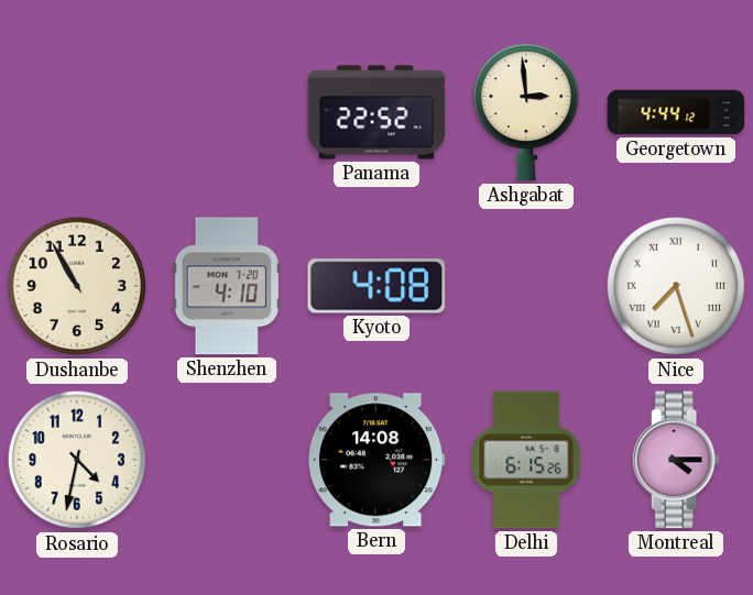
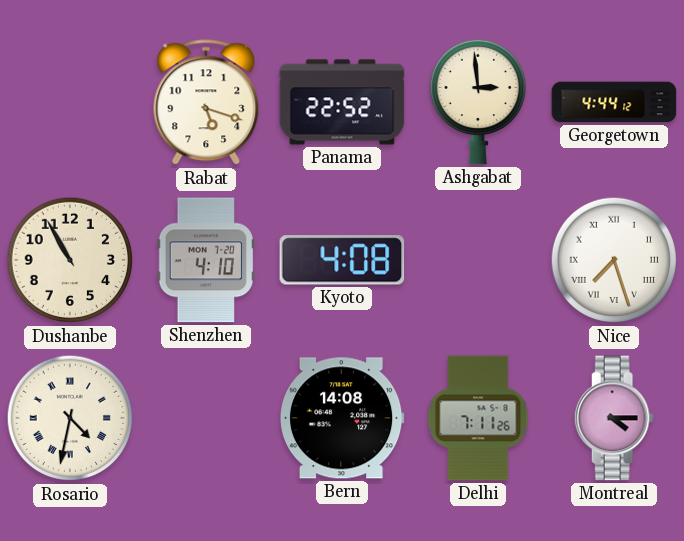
Rabat: none -> 5:18
Rosario numerals: Arabic -> Roman
Delhi: 6:15 -> 7:11
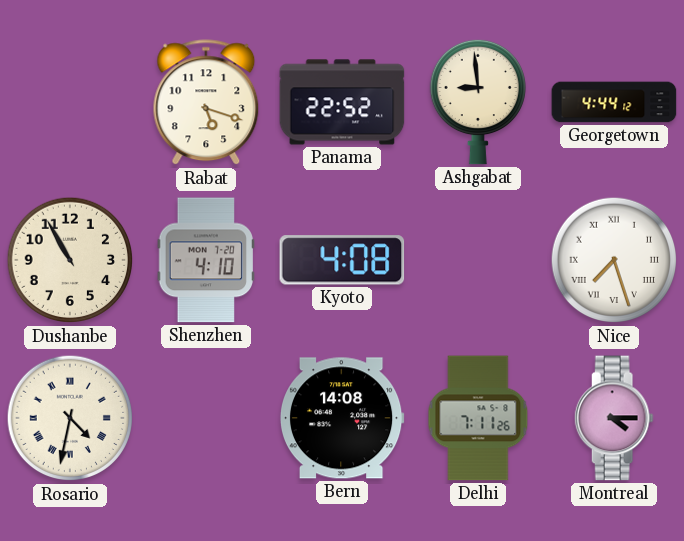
Ashgabat: 2:59 -> 8:59
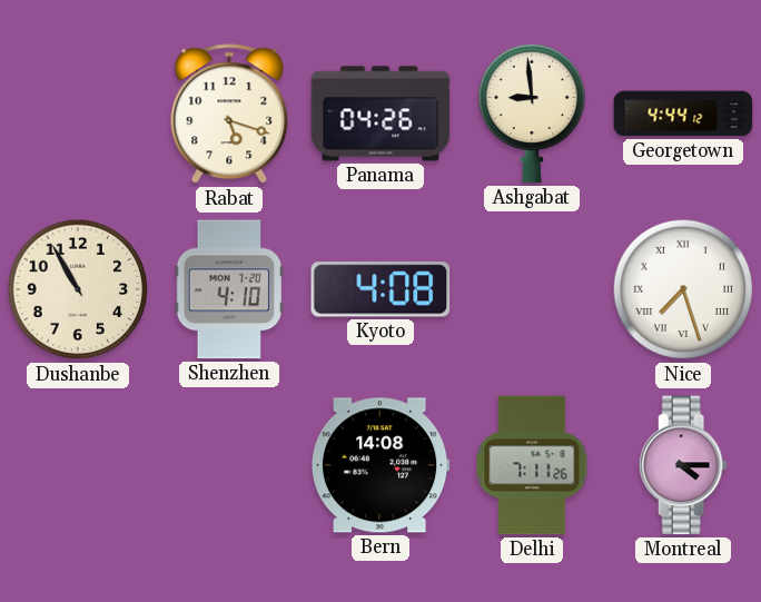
Panama: 22:52 -> 04:26
Rosario: 4:32 -> none
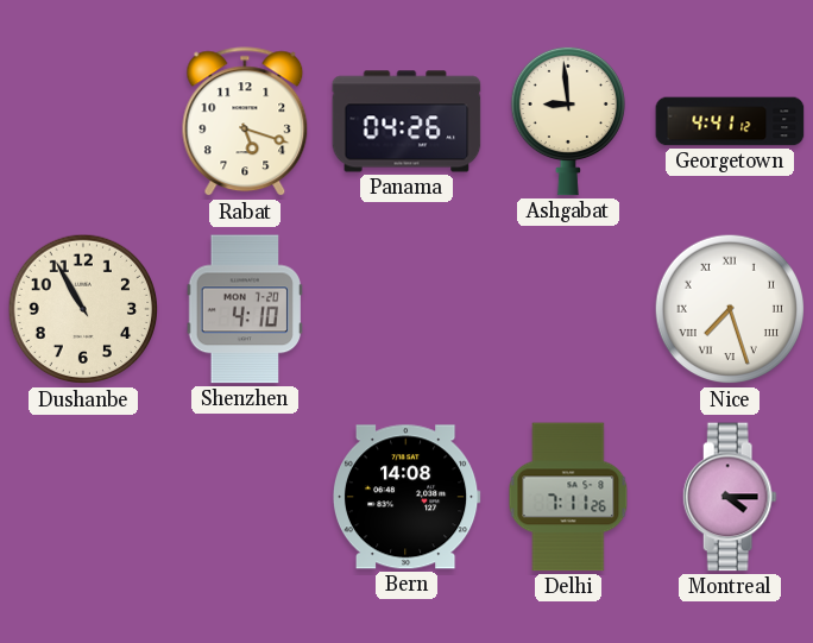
Georgetown: 4:44 -> 4:41
Kyoto: 4:08 -> none
